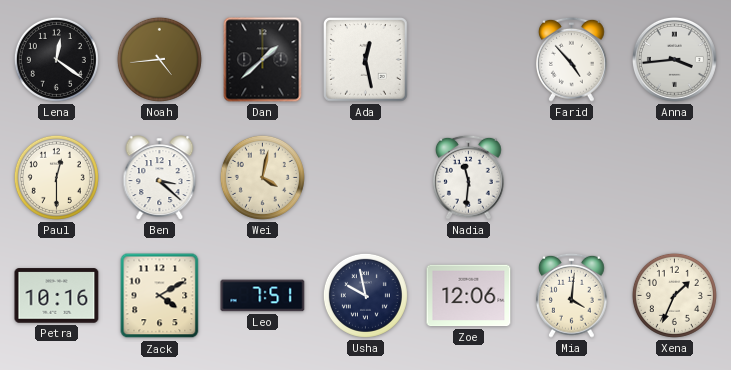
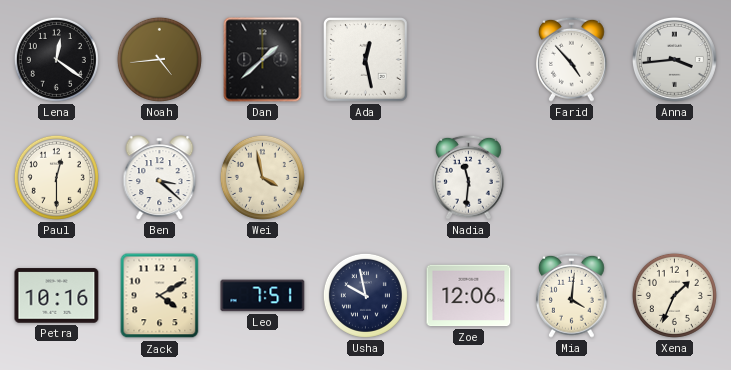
Wei: 4:02 -> 3:58
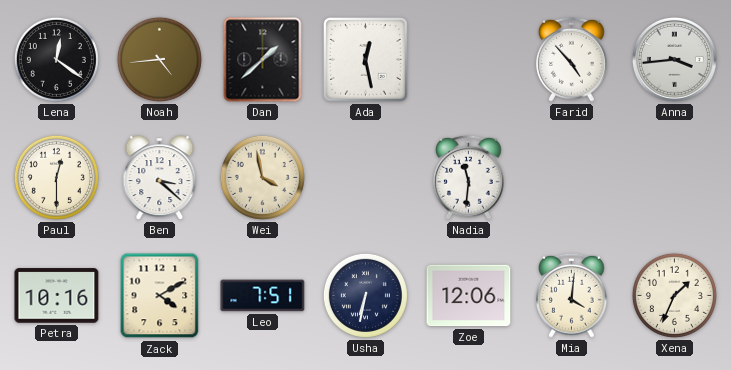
Usha: 9:58 -> 6:32
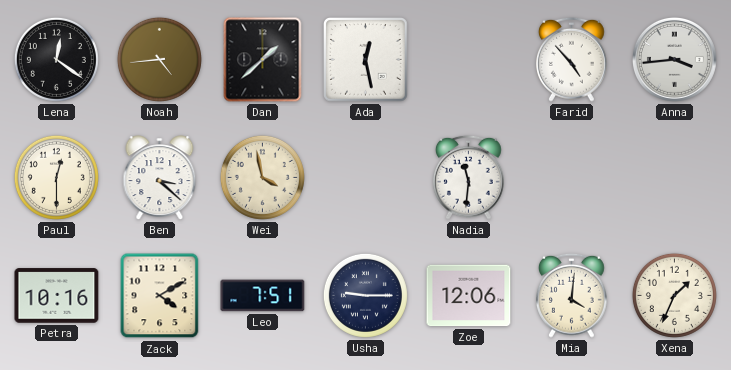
Usha: 6:32 -> 9:15
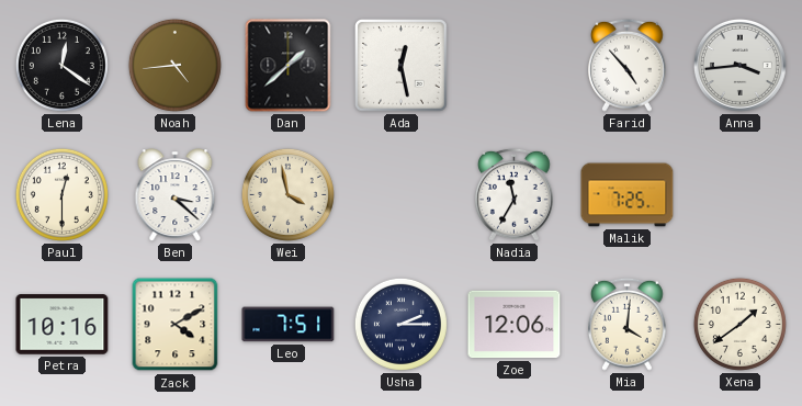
Nadia: 11:31 -> 11:35
Malik: none -> 7:25
Usha: 9:15 -> 2:15
Xena: 1:34 -> 1:39
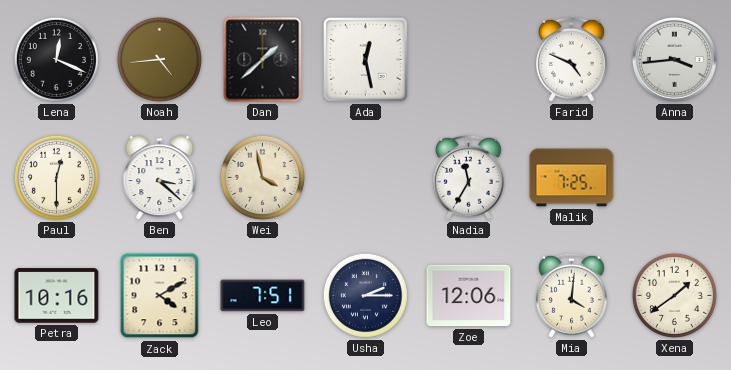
Lena: 12:21 -> 12:19
Farid: 4:53 -> 4:49
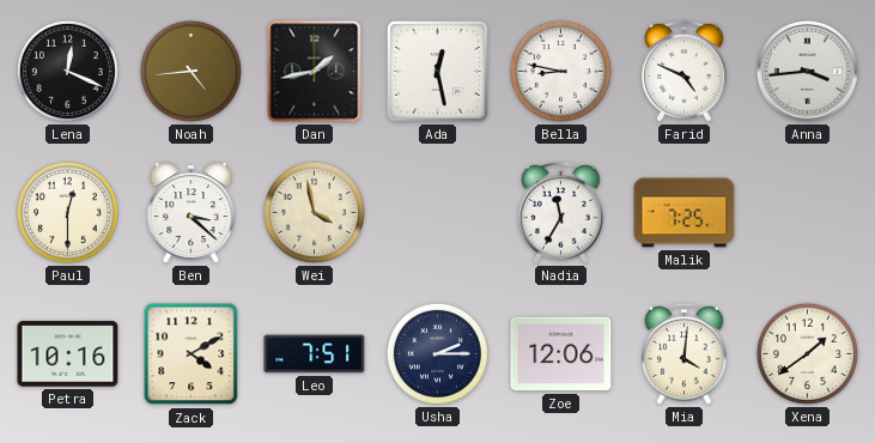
Dan: 1:38 -> 1:43
Bella: none -> 8:47
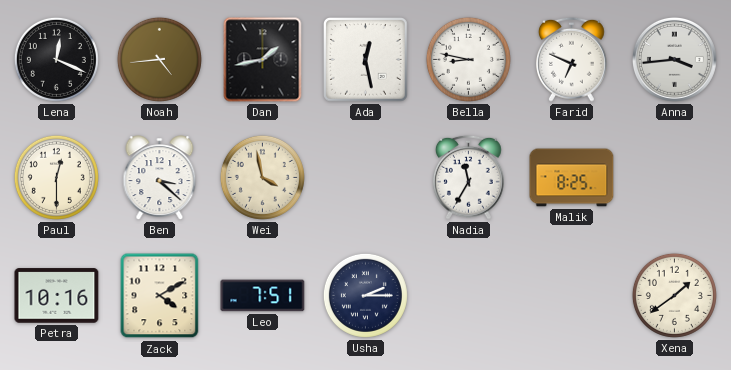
Farid: 4:49 -> 6:49
Malik: 7:25 -> 8:25
Zoe: 12:06 -> none
Mia: 4:01 -> none
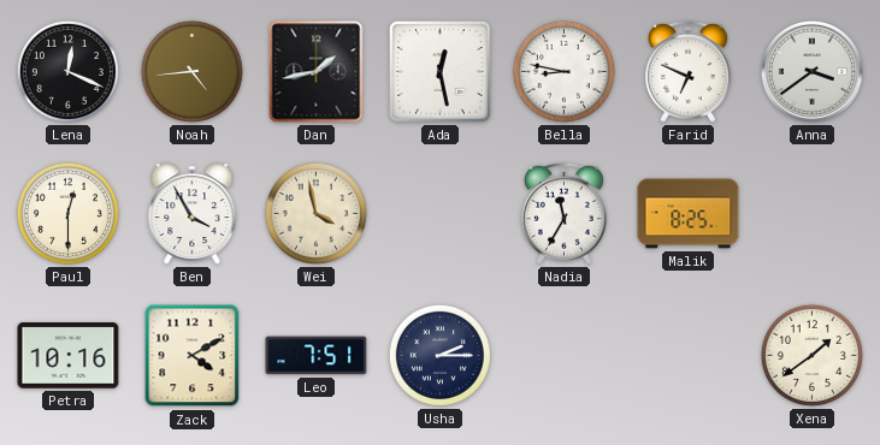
Anna: 3:44 -> 3:39
Ben: 3:22 -> 3:55
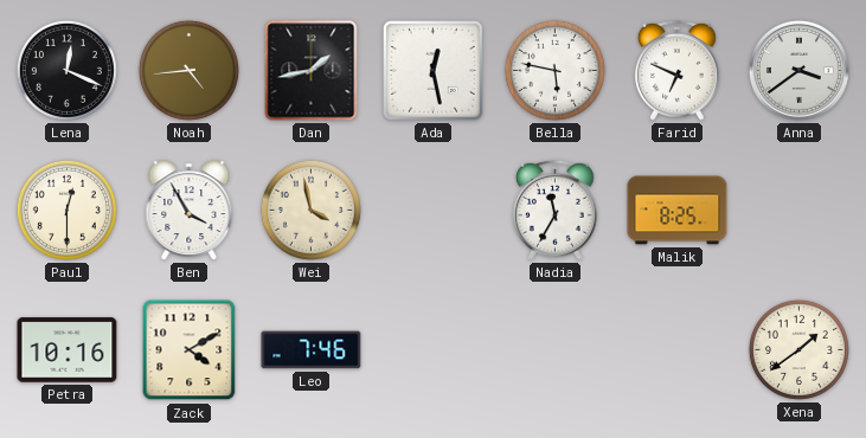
Bella: 8:47 -> 5:47
Leo: 7:51 -> 7:46
Usha: 2:15 -> none
